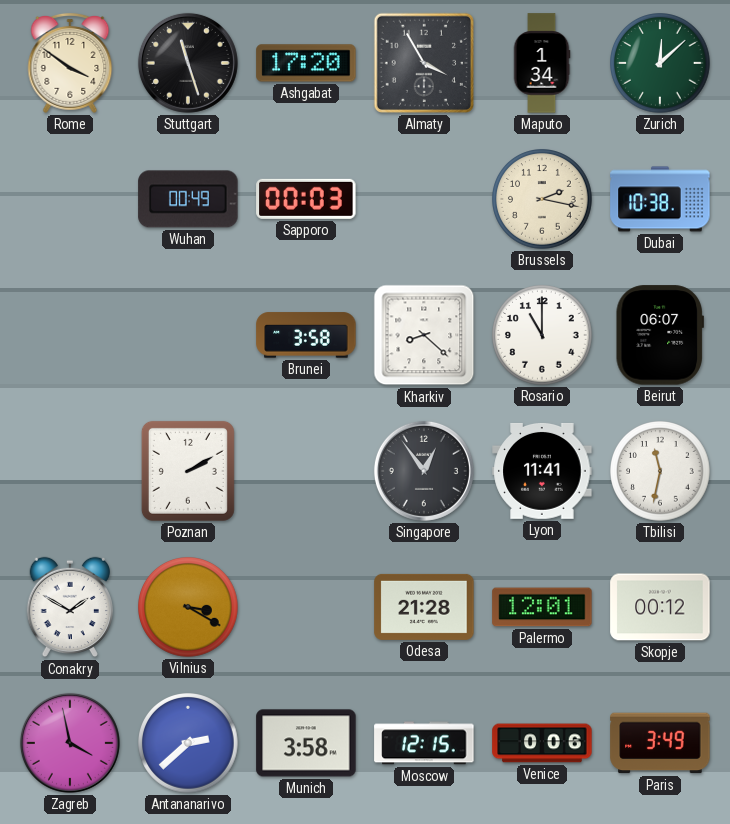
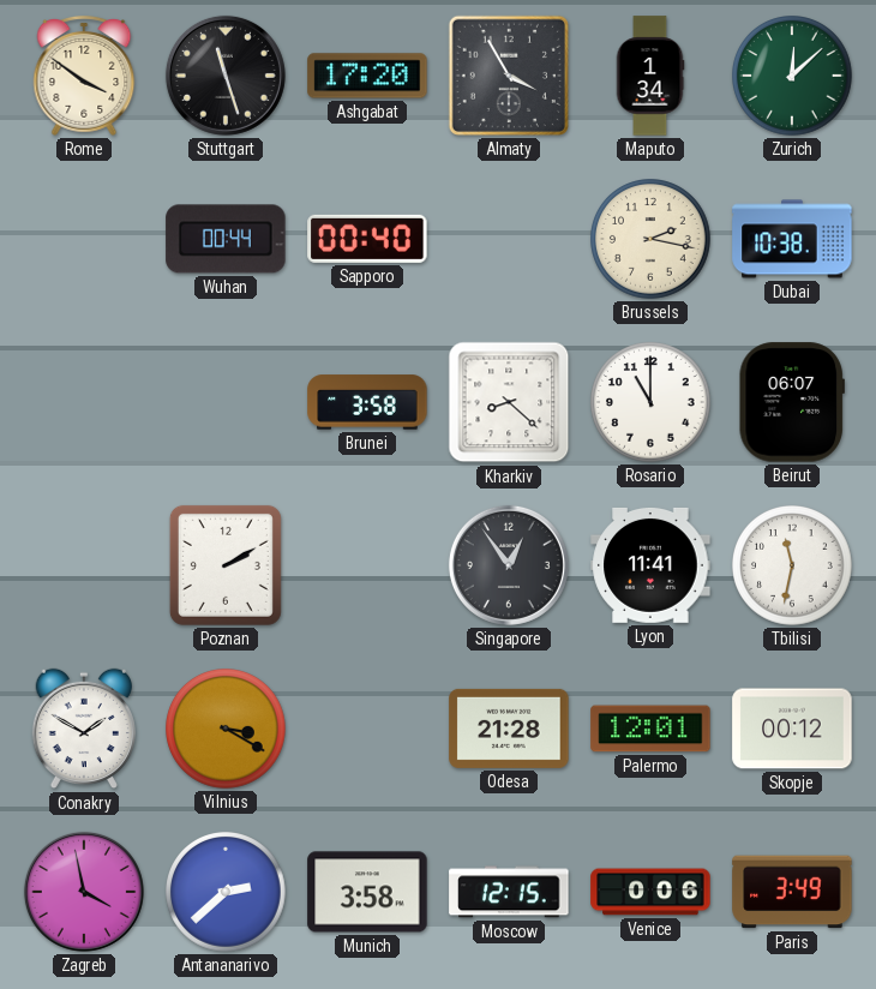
Wuhan: 00:49 -> 00:44
Sapporo: 00:03 -> 00:40
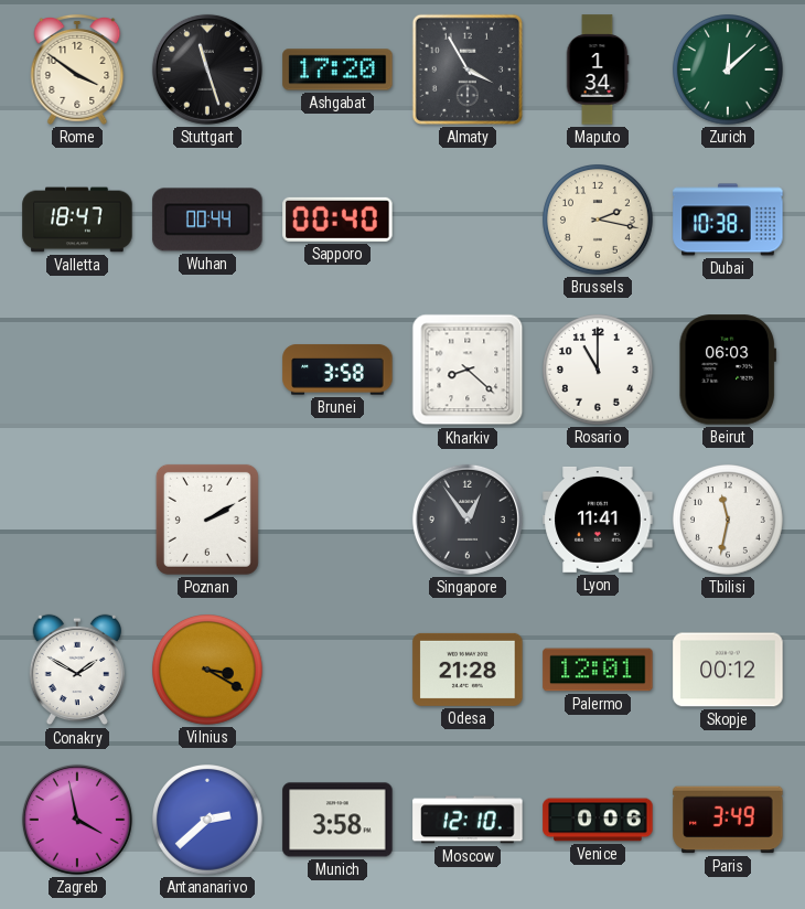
Valletta: none -> 18:47
Beirut: 06:07 -> 06:03
Moscow: 12:15 -> 12:10
